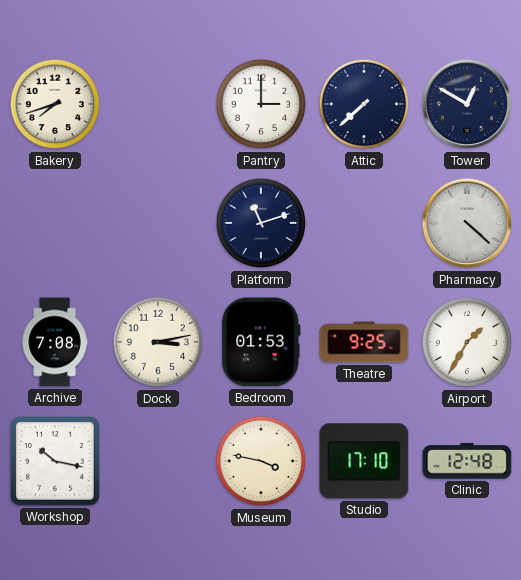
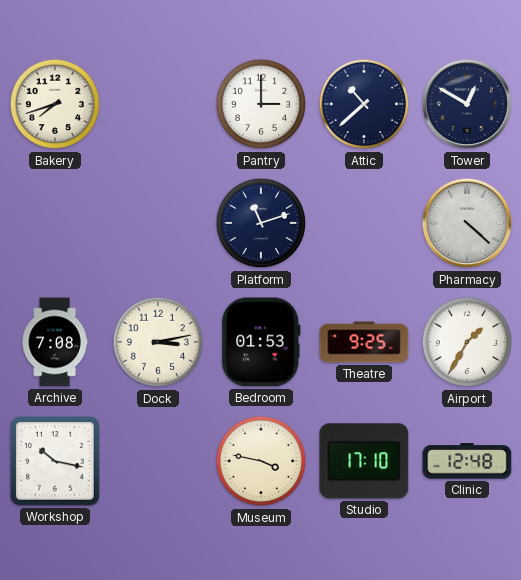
Attic: 7:38 -> 10:38
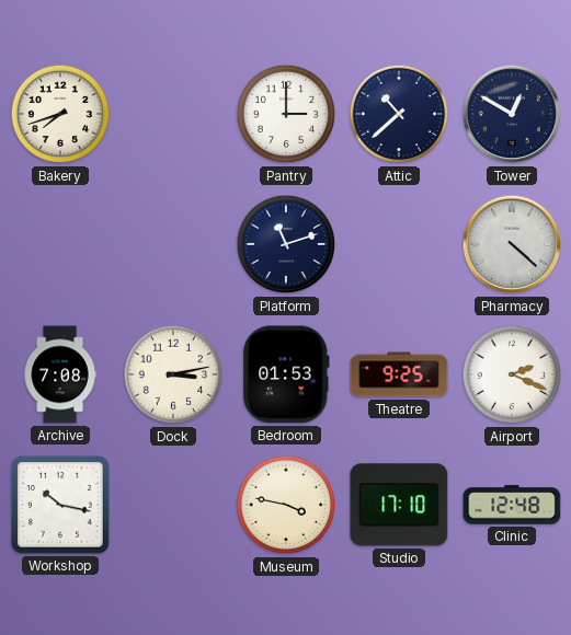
Airport: 1:35 -> 2:19
